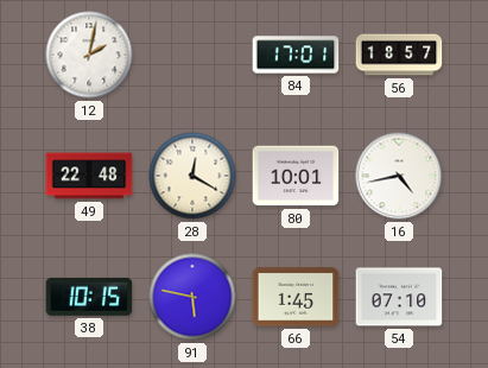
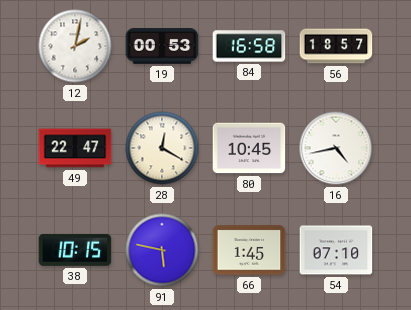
19: none -> 00:53
84: 17:01 -> 16:58
49: 22:48 -> 22:47
80: 10:01 -> 10:45
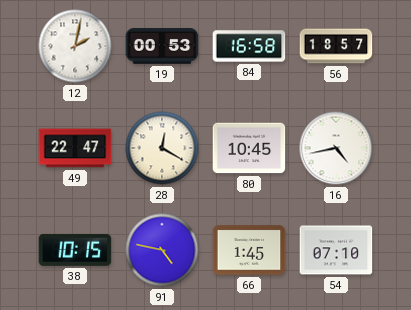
91: 5:47 -> 4:47
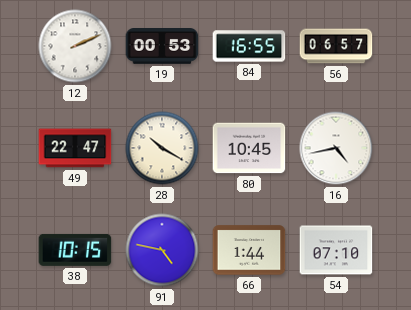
12: 2:02 -> 2:11
84: 16:58 -> 16:55
56: 18:57 -> 06:57
28: 12:20 -> 10:20
66: 1:45 -> 1:44
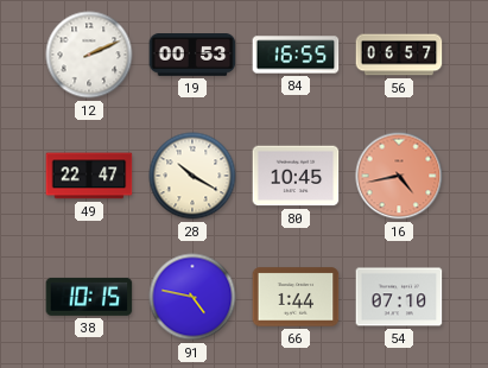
16 dial: white -> salmon
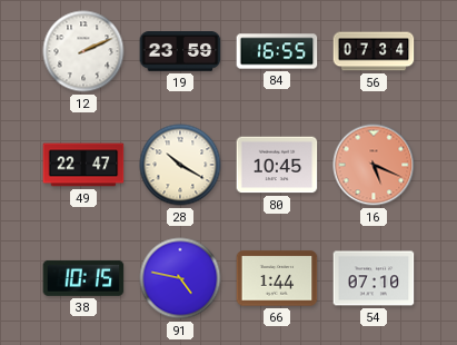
19: 00:53 -> 23:59
56: 06:57 -> 07:34
16: 4:43 -> 5:19
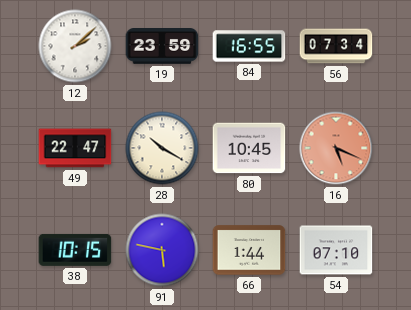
12: 2:11 -> 2:08
91: 4:47 -> 5:47
